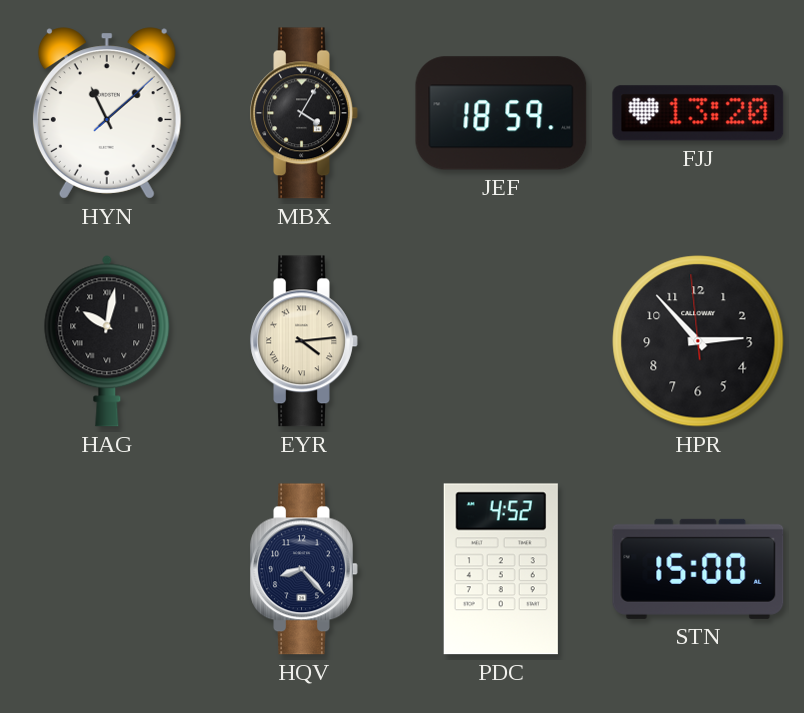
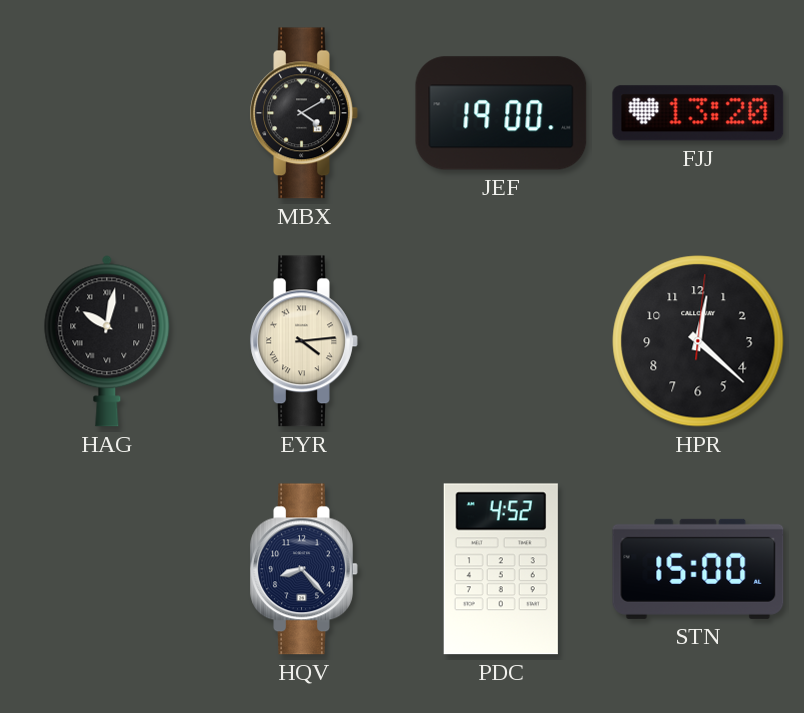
HYN: 11:08 -> none
MBX: 4:05 -> 4:10
JEF: 18:59 -> 19:00
HPR: 2:52 -> 12:22
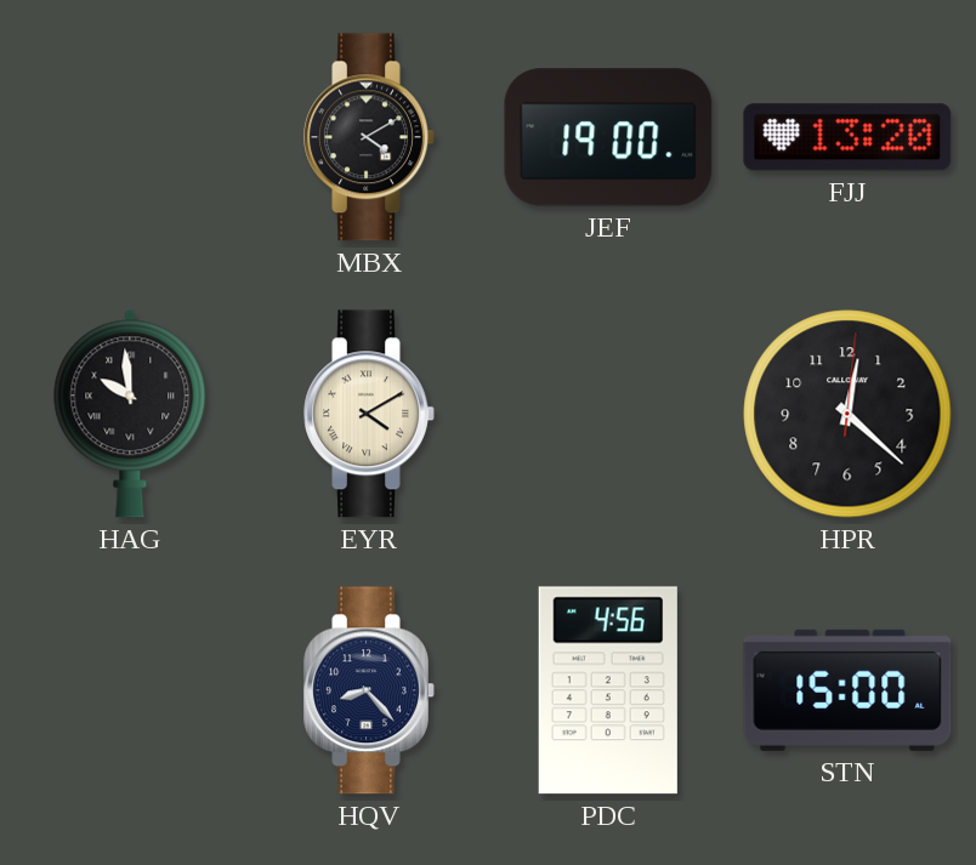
HAG: 10:02 -> 9:59
EYR: 4:14 -> 4:10
PDC: 4:52 -> 4:56
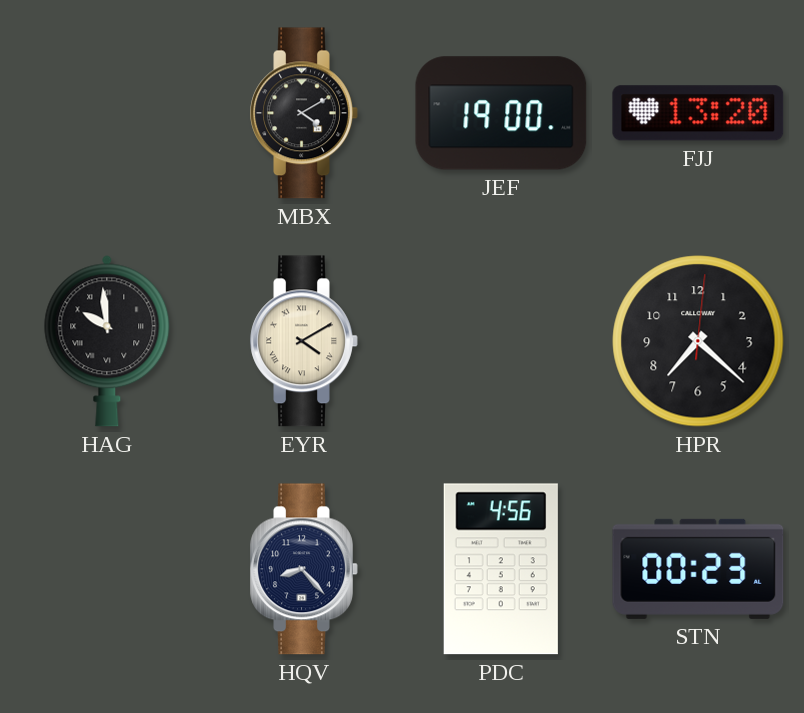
HPR: 12:22 -> 7:22
STN: 15:00 -> 00:23
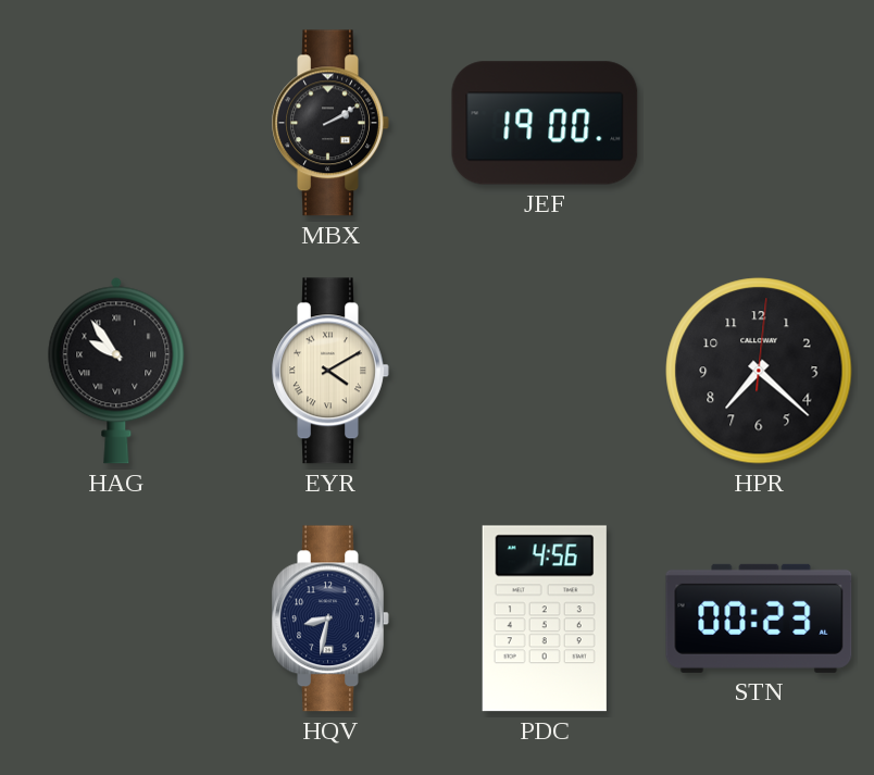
MBX: 4:10 -> 2:10
FJJ: 13:20 -> none
HAG: 9:59 -> 9:54
HQV: 8:23 -> 8:32
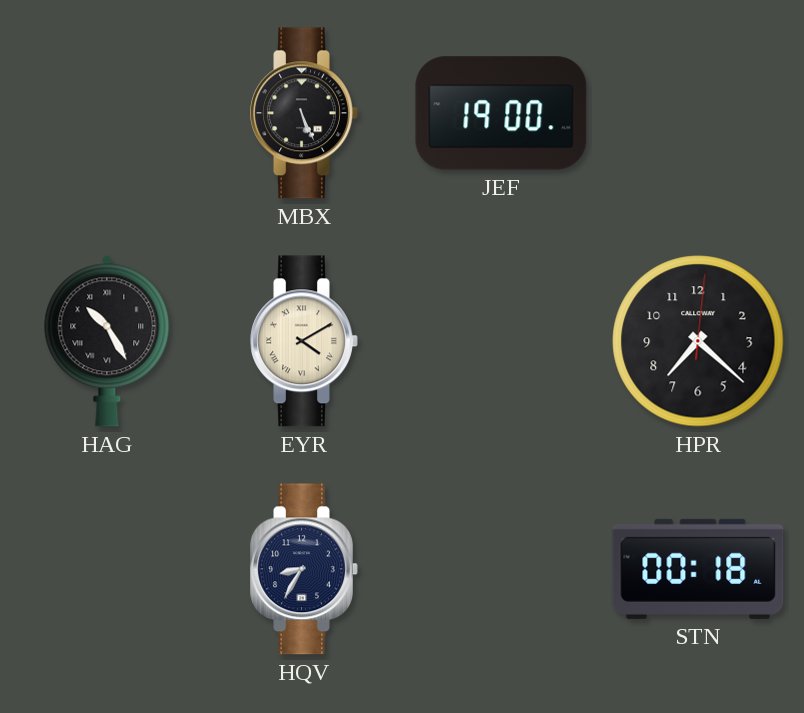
MBX: 2:10 -> 5:26
HAG: 9:54 -> 10:25
HQV: 8:32 -> 8:35
PDC: 4:56 -> none
STN: 00:23 -> 00:18
